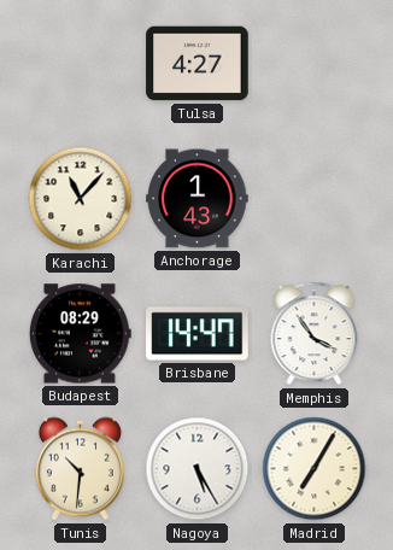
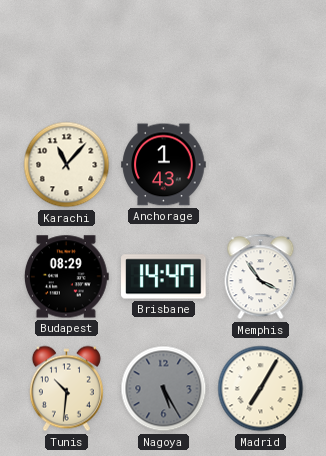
Tulsa: 4:27 -> none
Nagoya dial: white -> grey
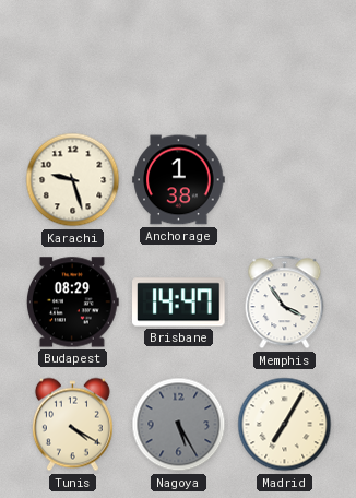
Karachi: 11:07 -> 9:27
Anchorage: 1:43 -> 1:38
Tunis: 10:31 -> 4:20
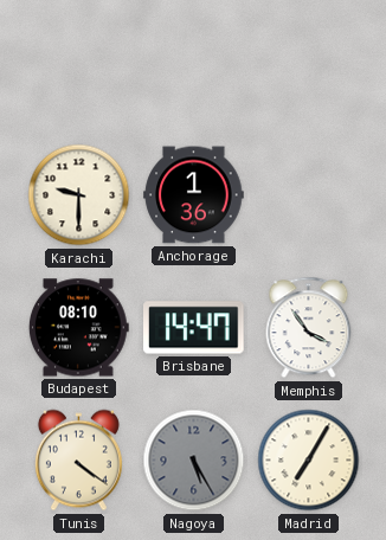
Karachi: 9:27 -> 9:30
Anchorage: 1:38 -> 1:36
Budapest: 08:29 -> 08:10
Tunis: 4:20 -> 4:21
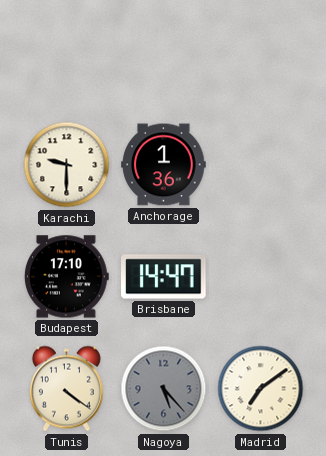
Budapest: 08:10 -> 17:10
Memphis: 3:54 -> none
Nagoya: 5:25 -> 5:23
Madrid: 7:05 -> 7:09
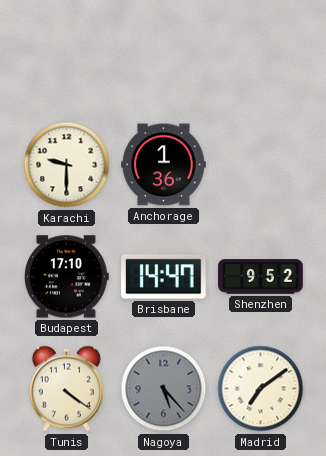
Shenzhen: none -> 9:52
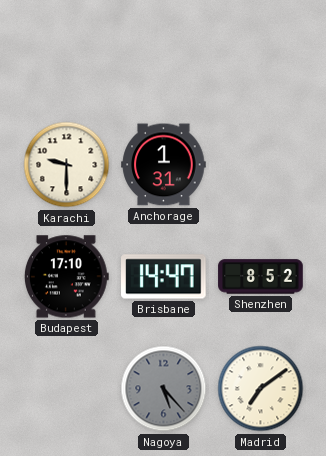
Anchorage: 1:36 -> 1:31
Shenzhen: 9:52 -> 8:52
Tunis: 4:21 -> none
